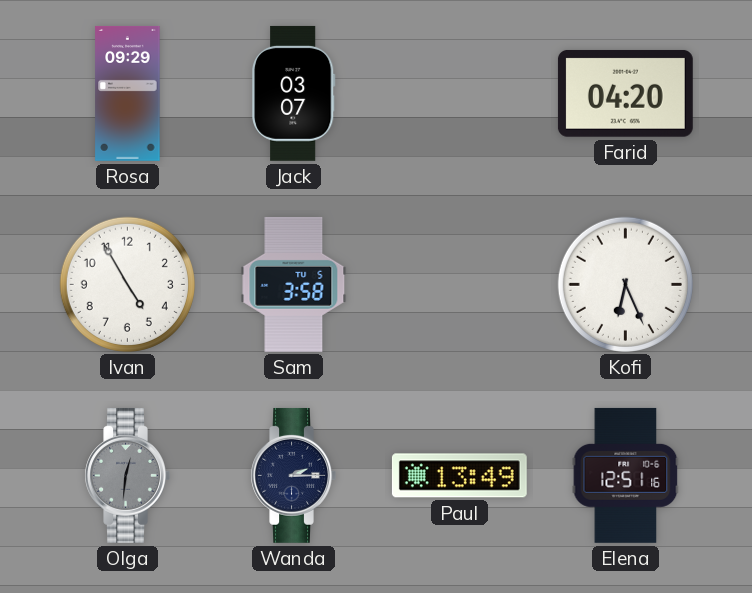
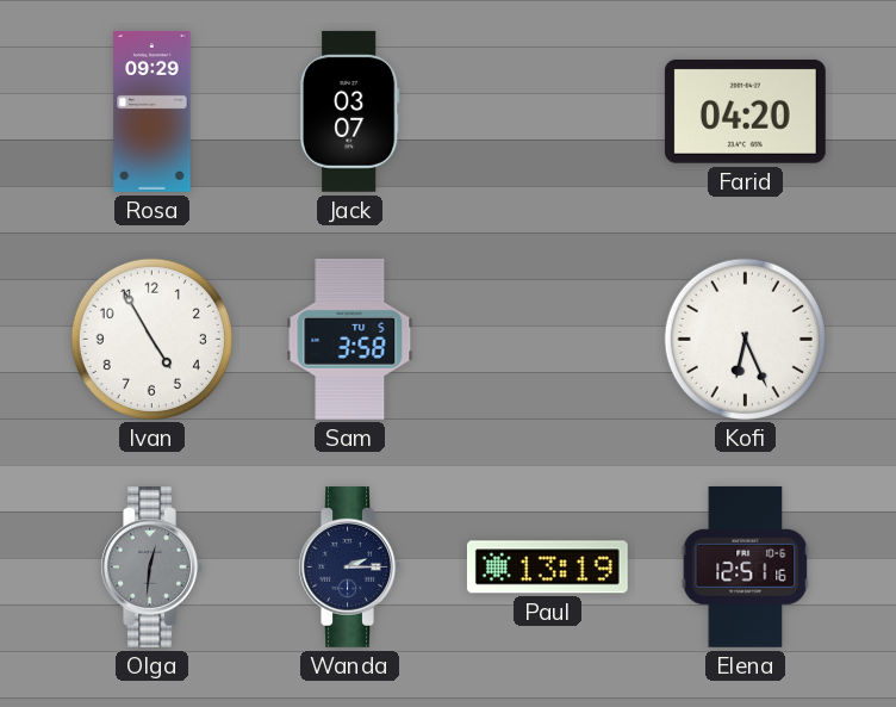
Paul: 13:49 -> 13:19
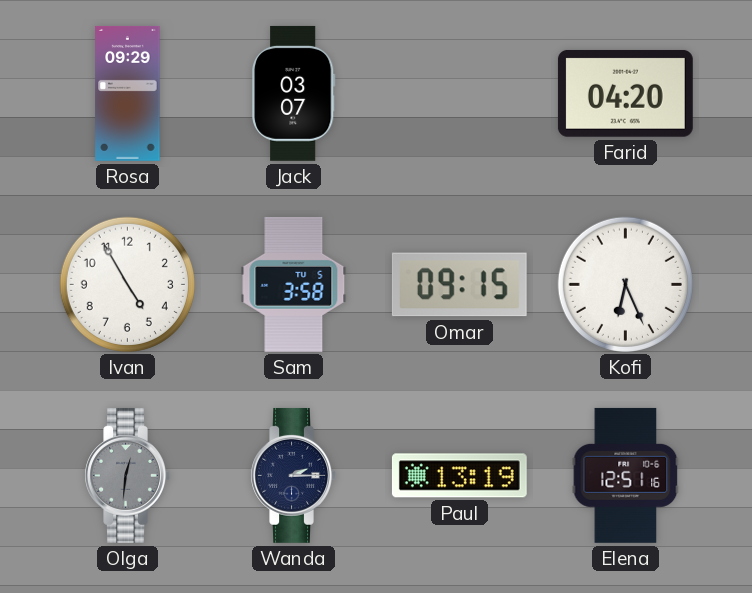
Omar: none -> 09:15
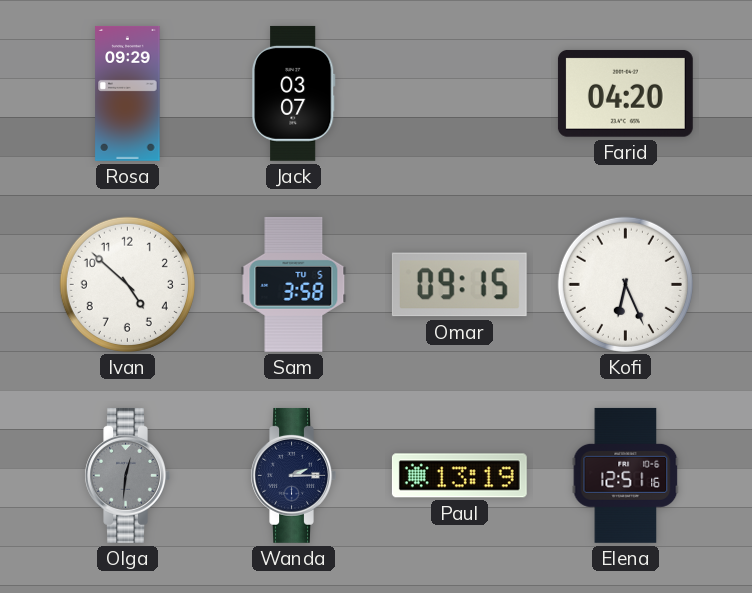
Ivan: 4:55 -> 4:52
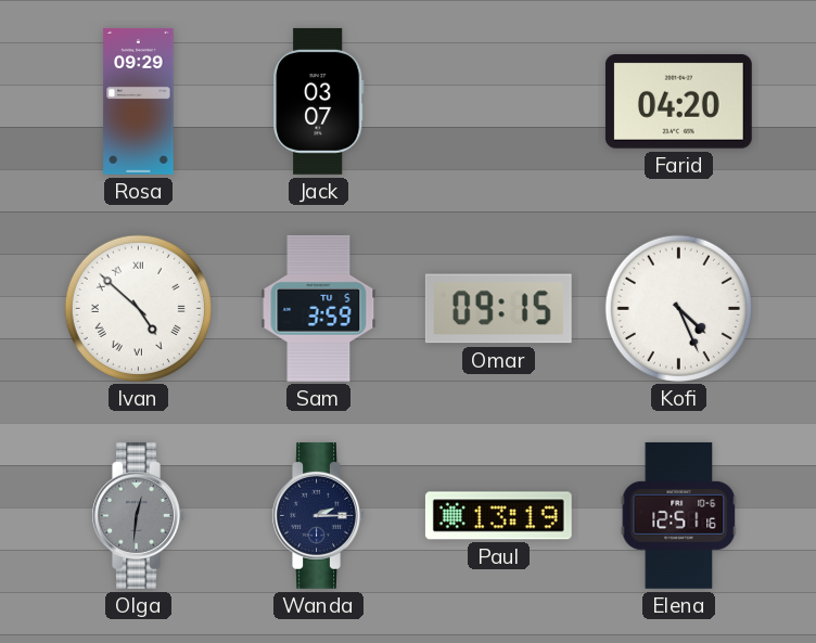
Ivan numerals: Arabic -> Roman
Sam: 3:58 -> 3:59
Kofi: 6:26 -> 4:26
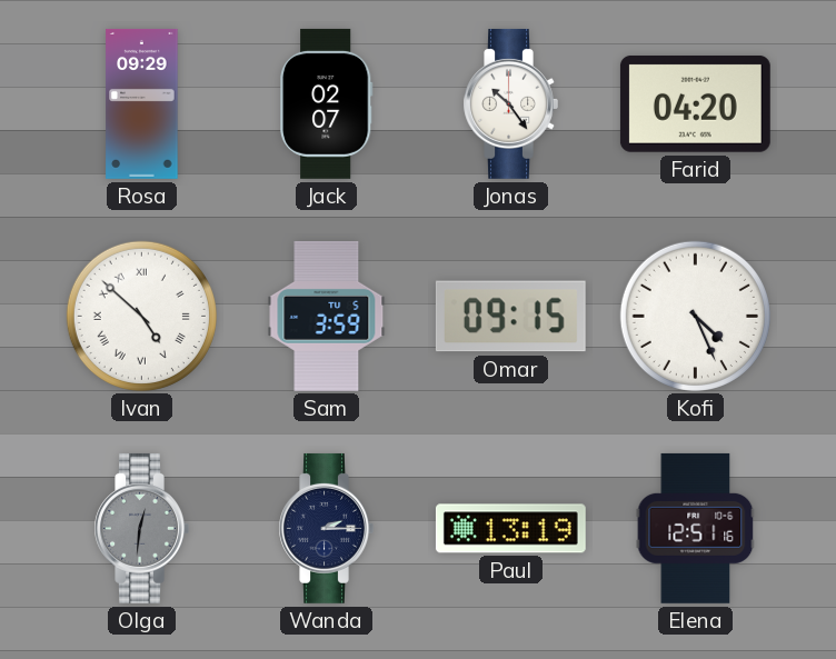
Jack: 03:07 -> 02:07
Jonas: none -> 10:24
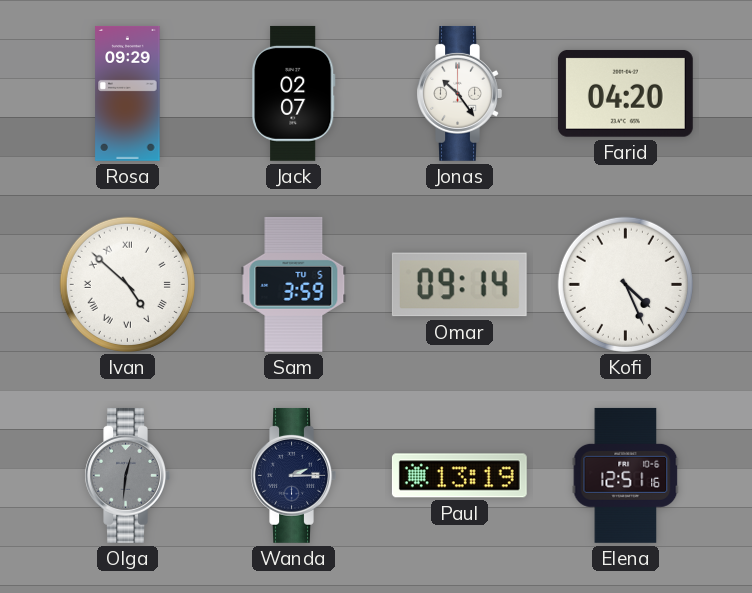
Omar: 09:15 -> 09:14
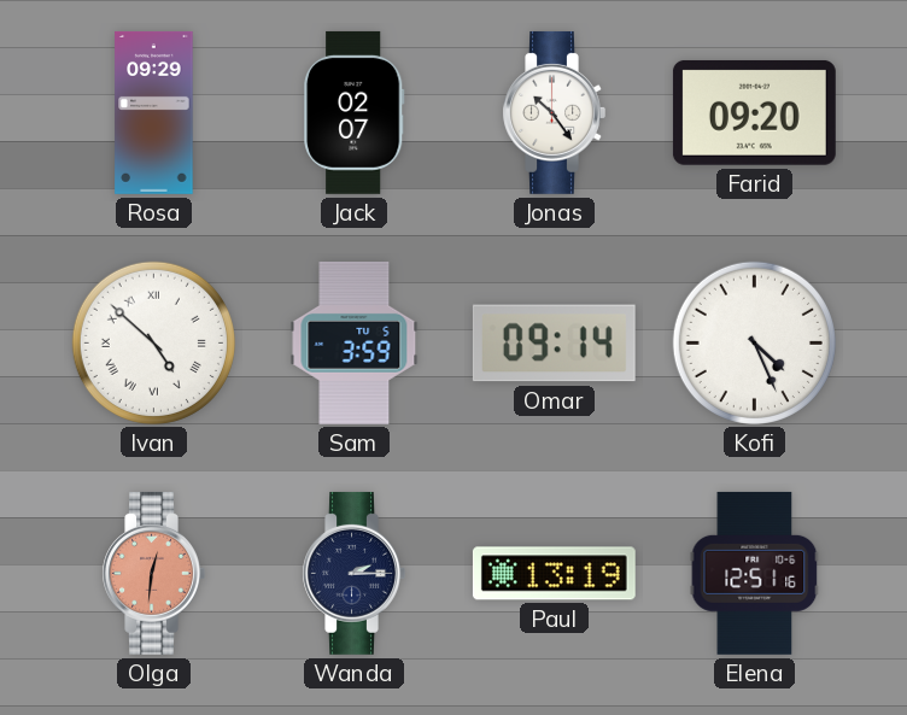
Farid: 04:20 -> 09:20
Olga dial: grey -> salmon
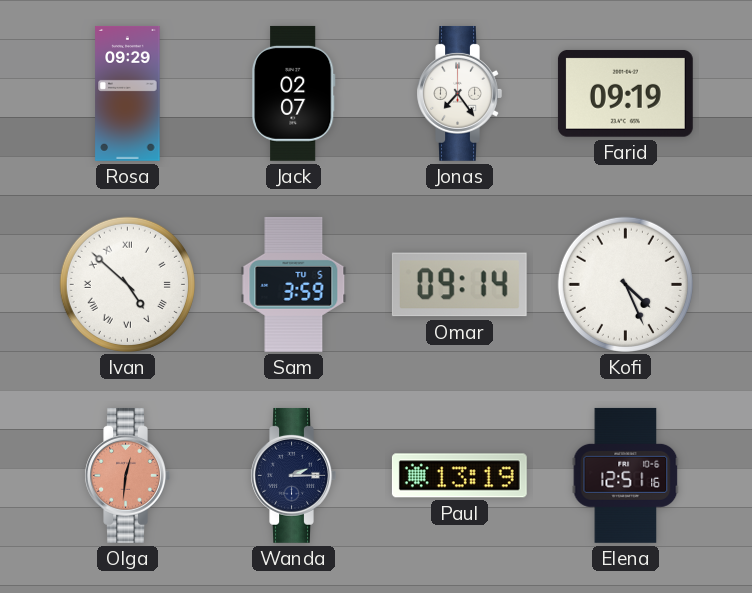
Jonas: 10:24 -> 7:24
Farid: 09:20 -> 09:19
